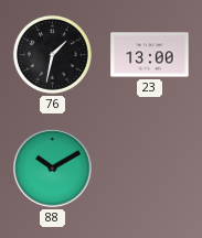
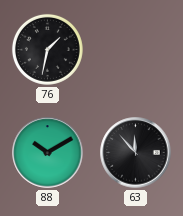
23: 13:00 -> none
63: none -> 11:53
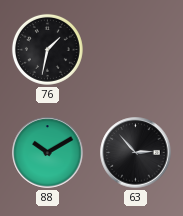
63: 11:53 -> 2:53
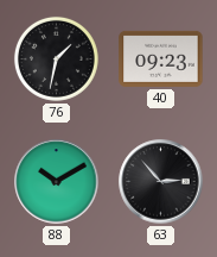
40: none -> 09:23
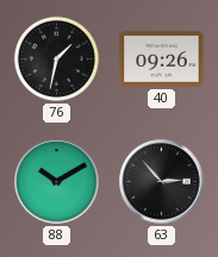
40: 09:23 -> 09:26
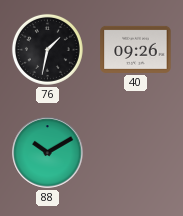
63: 2:53 -> none
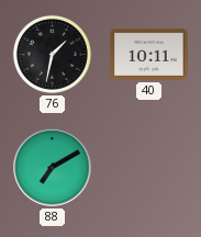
40: 09:26 -> 10:11
88: 10:10 -> 7:10
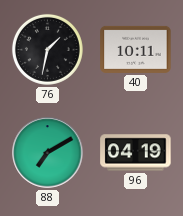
96: none -> 04:19
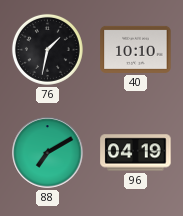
40: 10:11 -> 10:10
